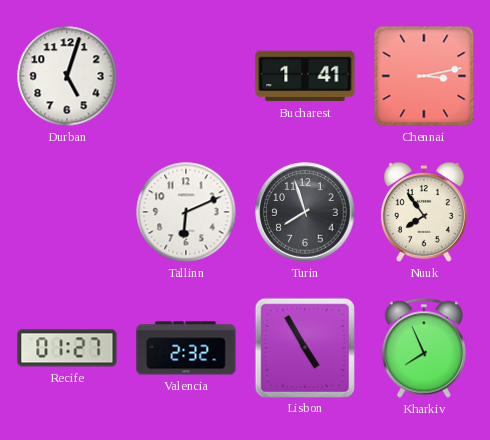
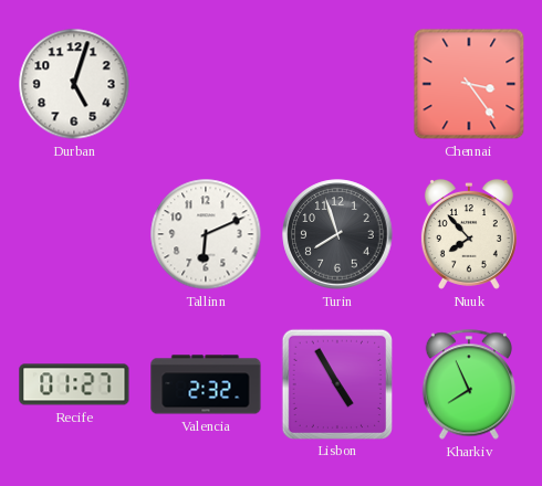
Bucharest: 1:41 -> none
Chennai: 3:13 -> 3:24
Nuuk: 7:54 -> 7:53
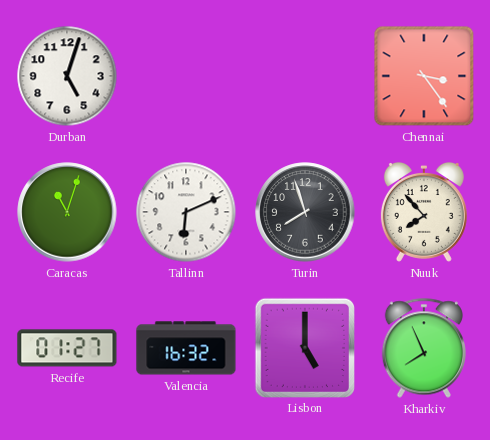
Caracas: none -> 11:03
Valencia: 2:32 -> 16:32
Lisbon: 4:55 -> 5:00
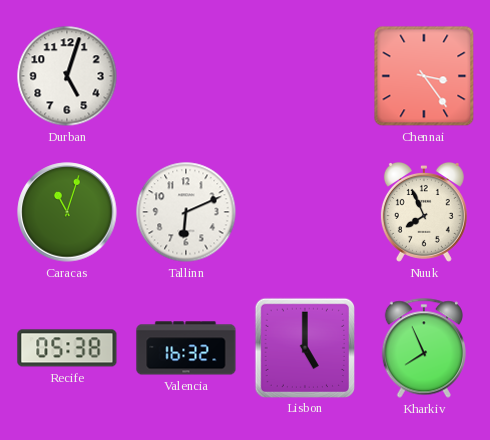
Turin: 7:57 -> none
Nuuk: 7:53 -> 7:56
Recife: 01:27 -> 05:38
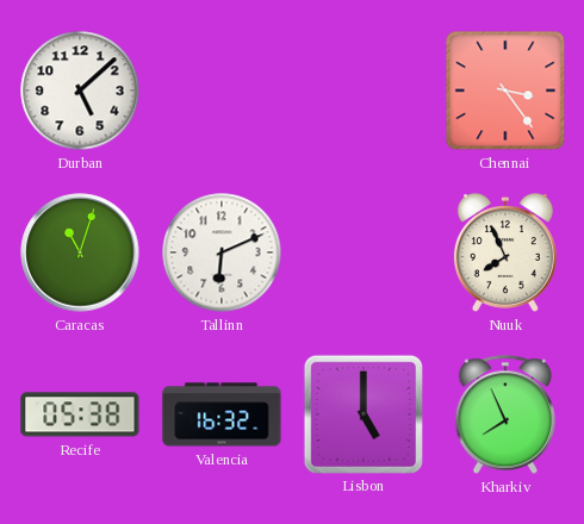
Durban: 5:03 -> 5:08
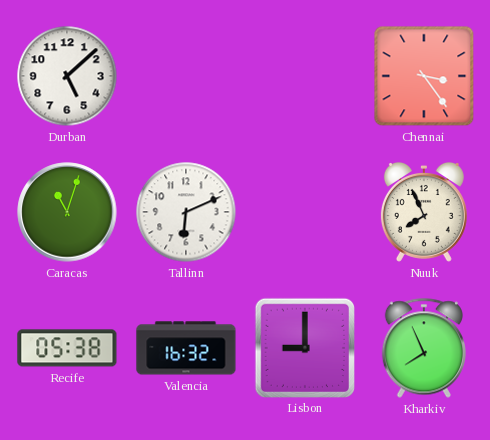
Lisbon: 5:00 -> 9:00
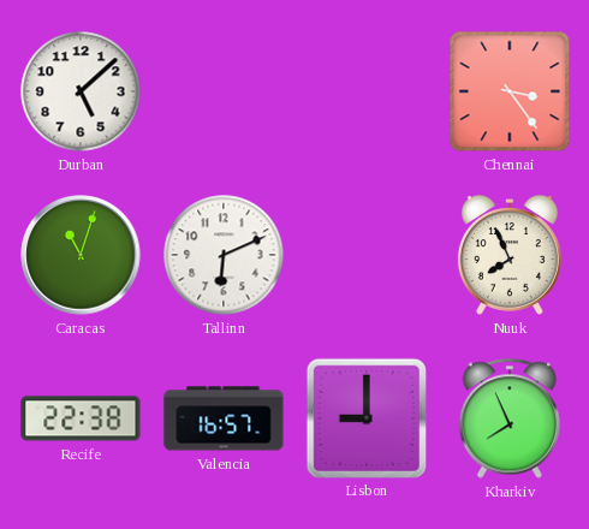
Recife: 05:38 -> 22:38
Valencia: 16:32 -> 16:57
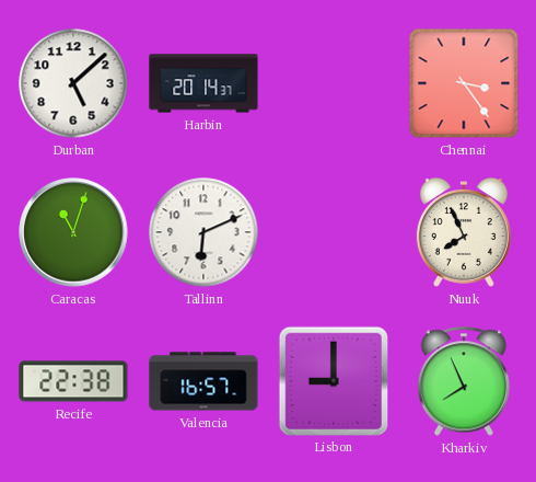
Harbin: none -> 20:14
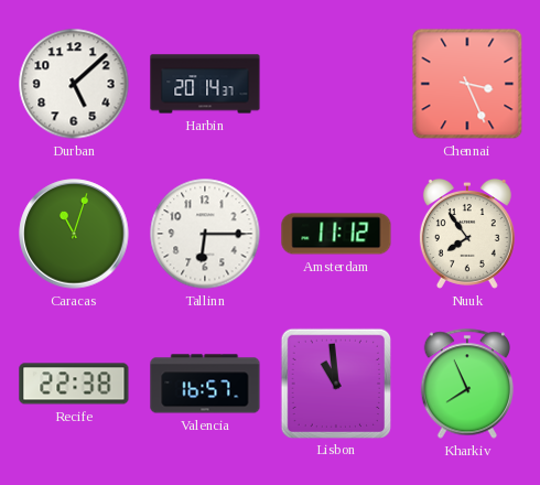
Chennai: 3:24 -> 3:26
Tallinn: 6:11 -> 6:15
Amsterdam: none -> 11:12
Nuuk: 7:56 -> 7:54
Lisbon: 9:00 -> 10:59
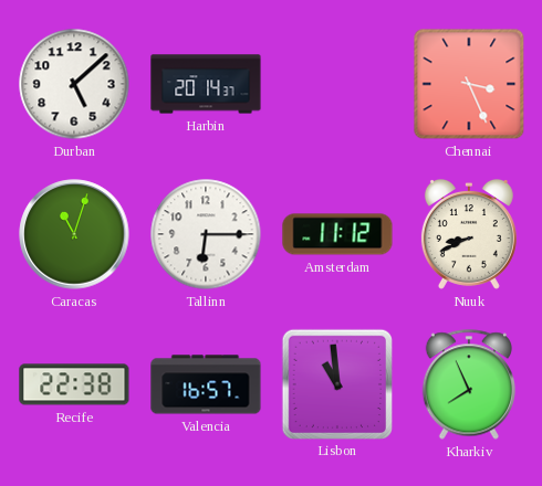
Nuuk: 7:54 -> 8:41
